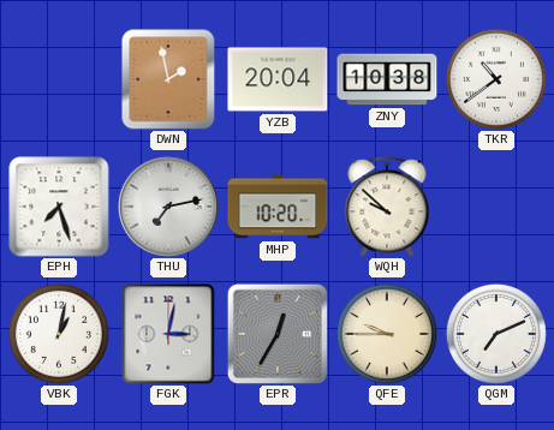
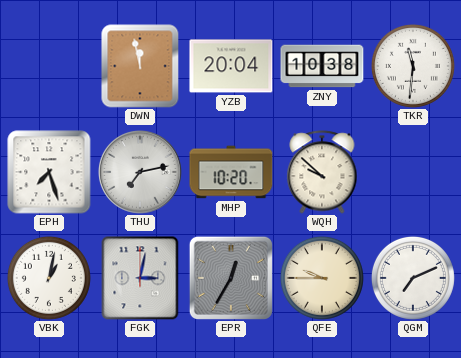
DWN: 1:58 -> 11:58
TKR: 10:39 -> 11:31
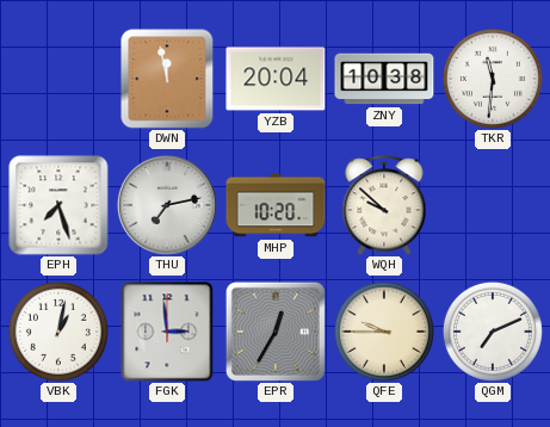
FGK: 3:02 -> 2:59
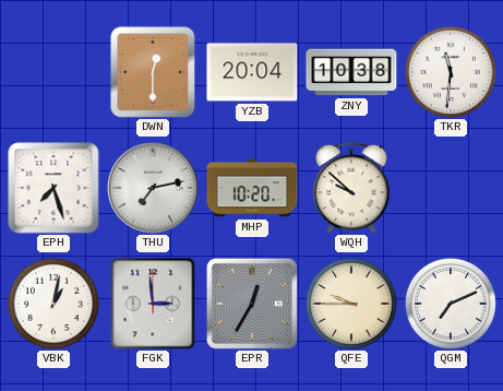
DWN: 11:58 -> 12:30
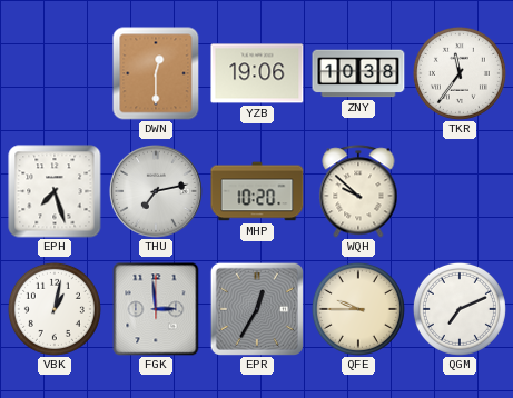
YZB: 20:04 -> 19:06
TKR: 11:31 -> 11:36
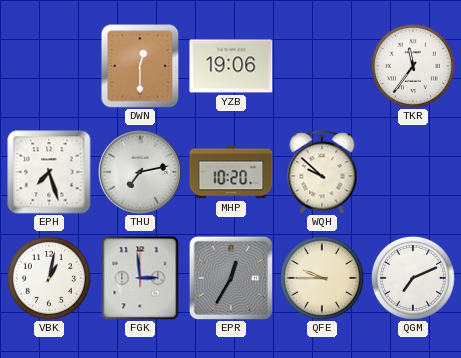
ZNY: 10:38 -> none
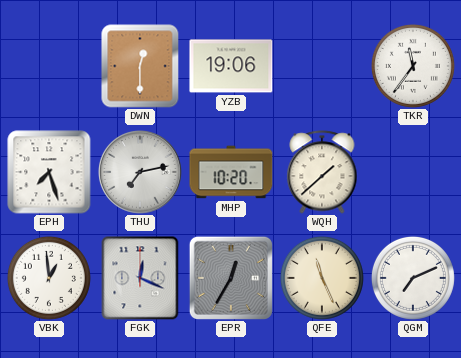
WQH: 9:52 -> 1:38
VBK: 1:02 -> 12:59
FGK: 2:59 -> 12:19
QFE: 9:45 -> 11:26
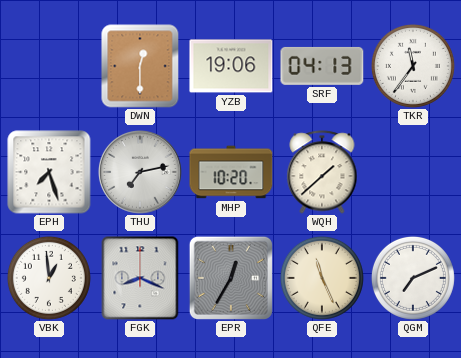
SRF: none -> 04:13
FGK: 12:19 -> 8:19
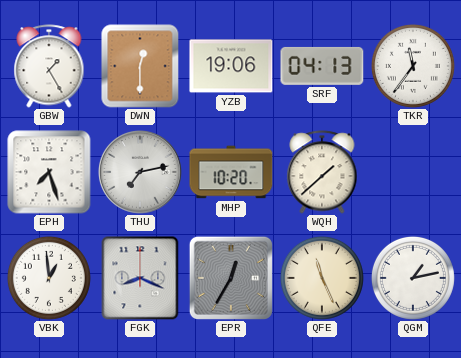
GBW: none -> 1:25
QGM: 7:11 -> 1:13
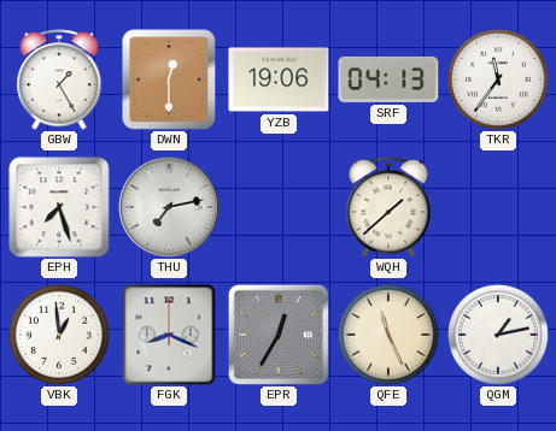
MHP: 10:20 -> none
